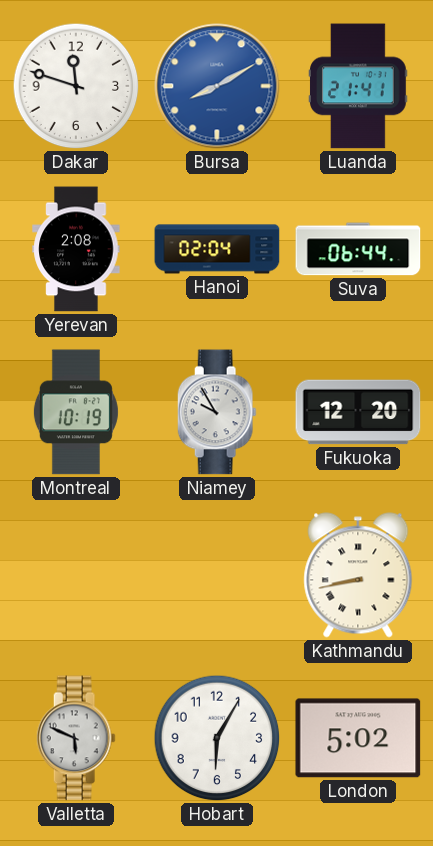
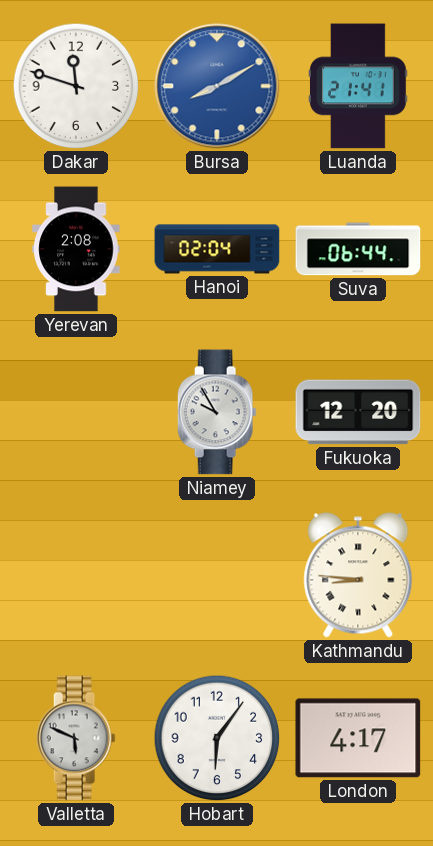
Montreal: 10:19 -> none
Kathmandu: 8:43 -> 8:46
Hobart: 6:05 -> 6:06
London: 5:02 -> 4:17
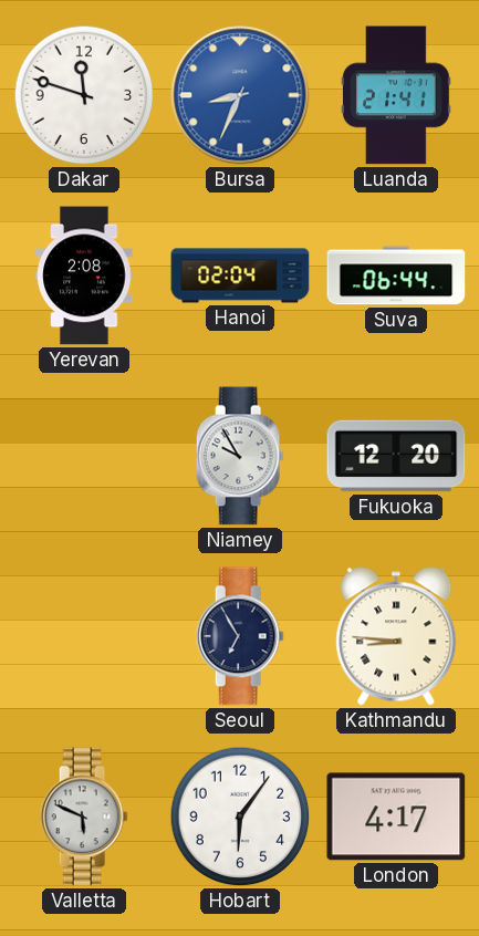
Bursa: 8:10 -> 8:34
Seoul: none -> 6:55
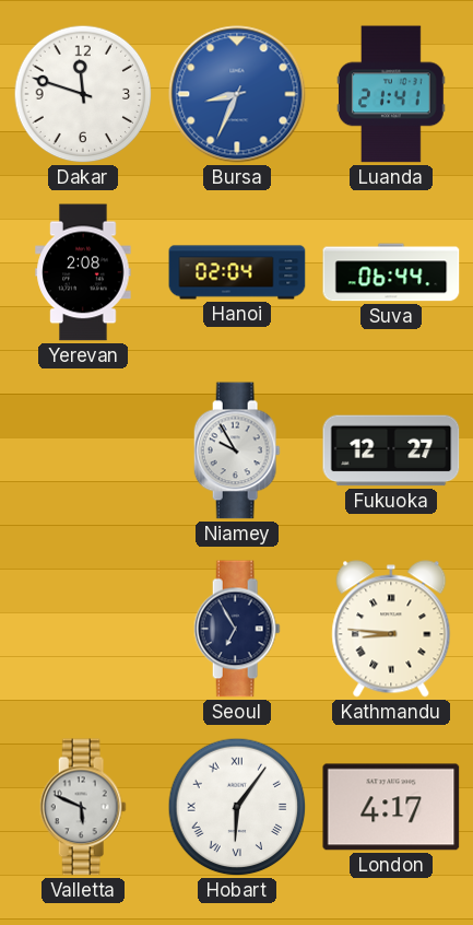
Fukuoka: 12:20 -> 12:27
Hobart numerals: Arabic -> Roman
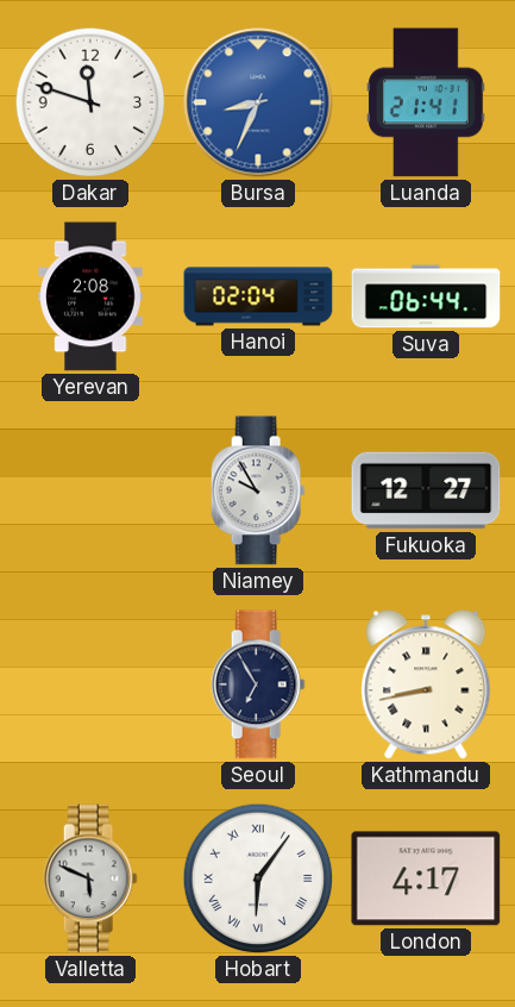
Kathmandu: 8:46 -> 8:43
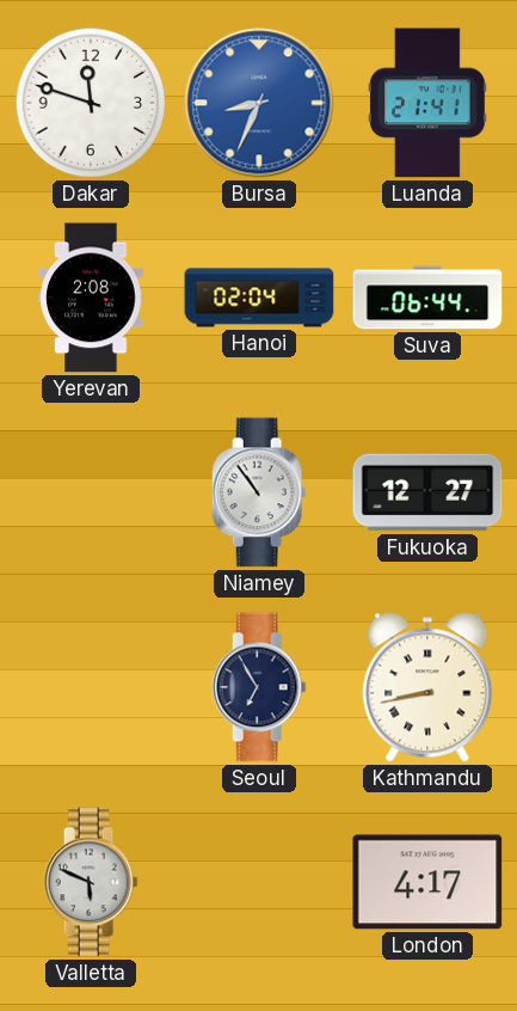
Niamey: 9:55 -> 10:54
Hobart: 6:06 -> none
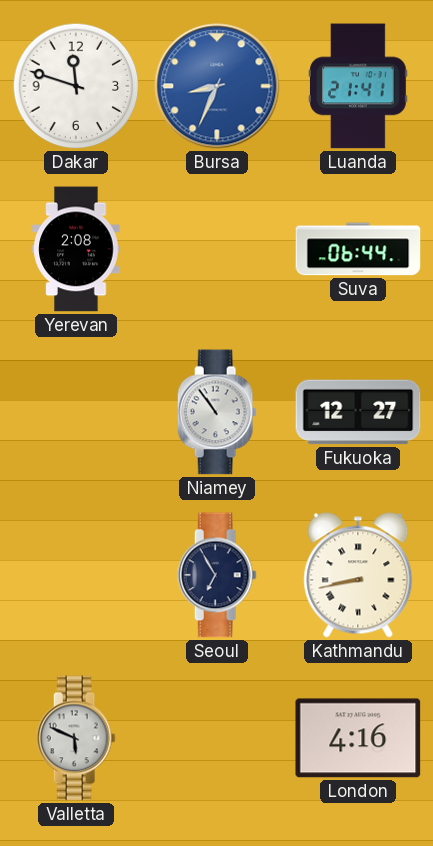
Hanoi: 02:04 -> none
London: 4:17 -> 4:16
